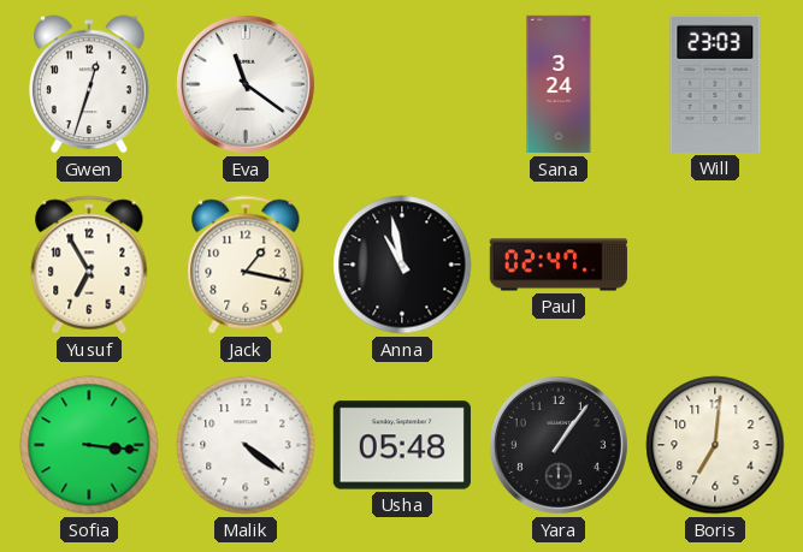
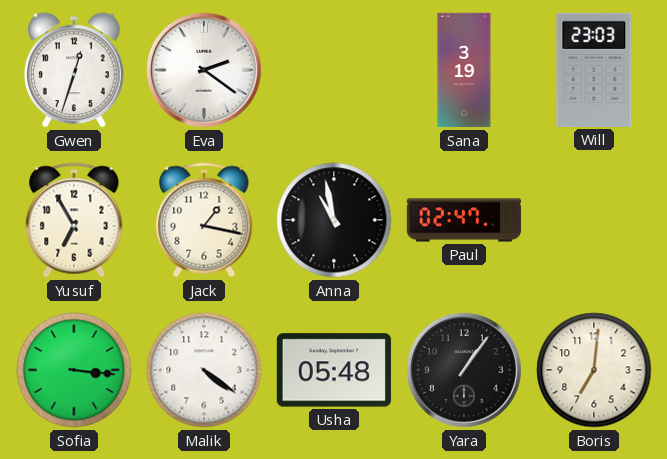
Eva: 11:21 -> 2:21
Sana: 3:24 -> 3:19
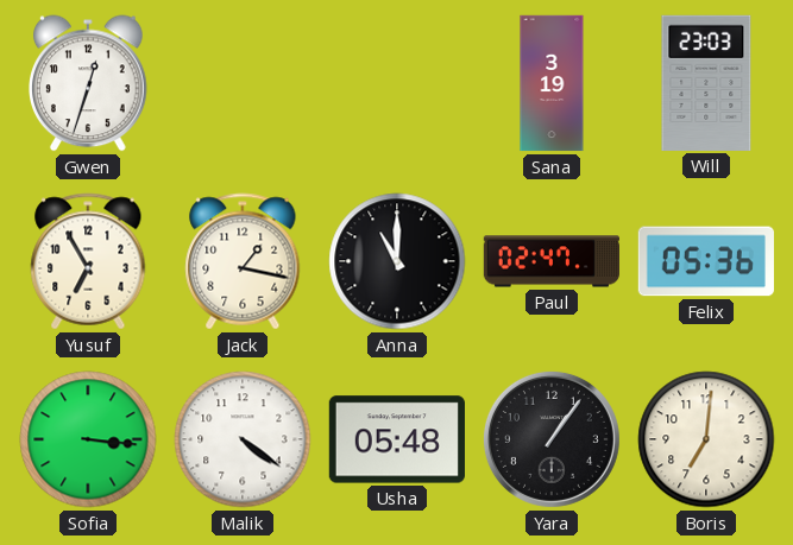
Eva: 2:21 -> none
Anna: 10:58 -> 11:00
Felix: none -> 05:36
